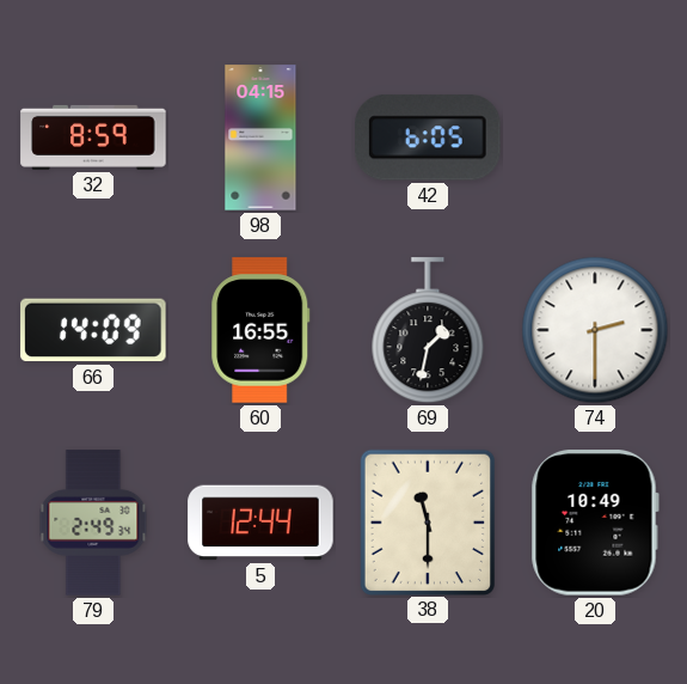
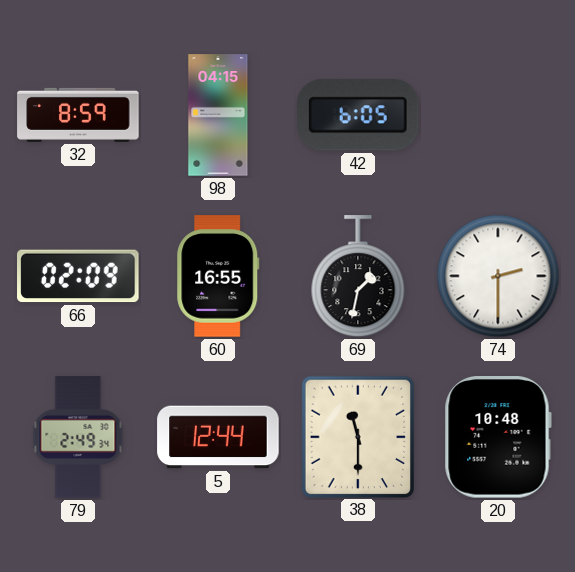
66: 14:09 -> 02:09
20: 10:49 -> 10:48
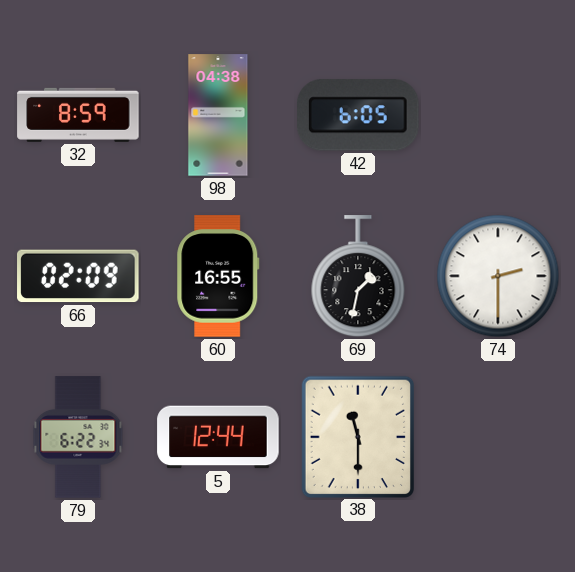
98: 04:15 -> 04:38
79: 2:49 -> 6:22
20: 10:48 -> none
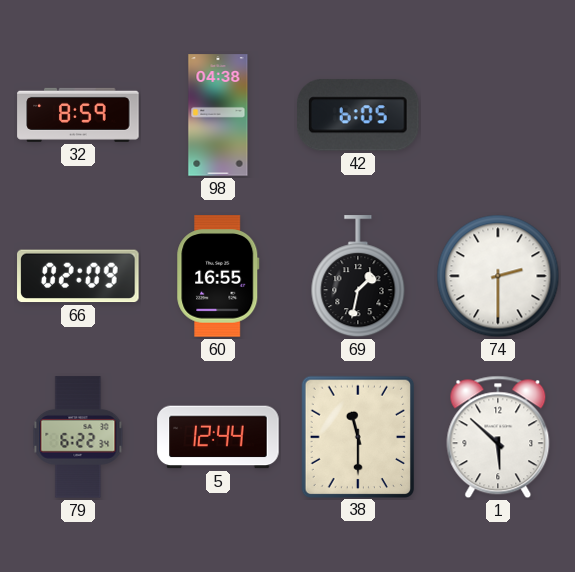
1: none -> 5:52
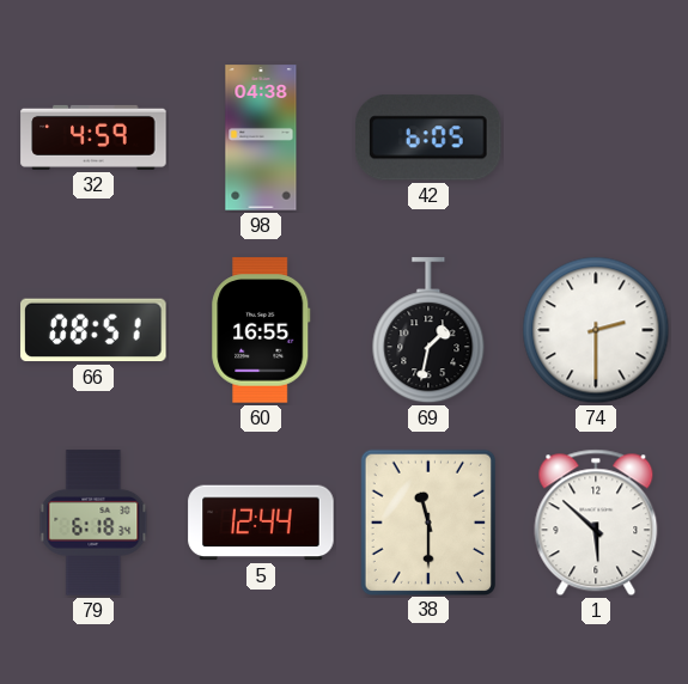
32: 8:59 -> 4:59
66: 02:09 -> 08:51
79: 6:22 -> 6:18
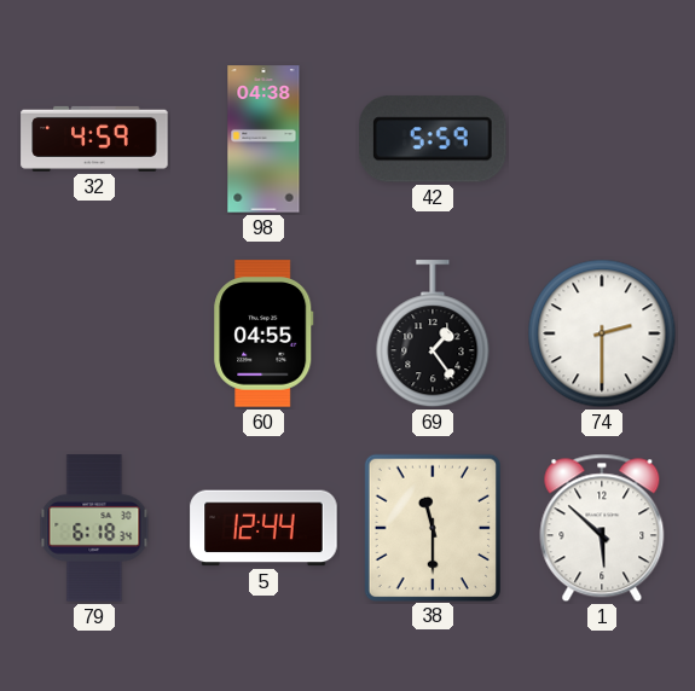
42: 6:05 -> 5:59
66: 08:51 -> none
60: 16:55 -> 04:55
69: 1:32 -> 1:24
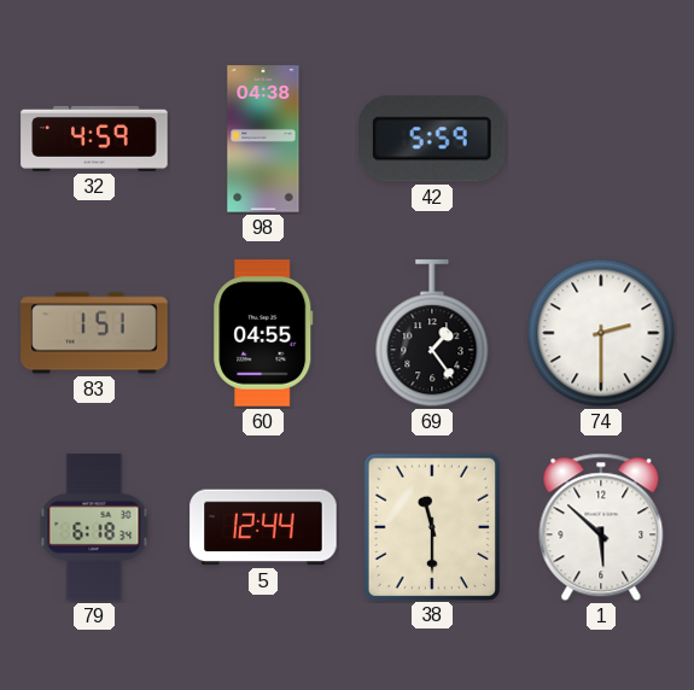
83: none -> 1:51
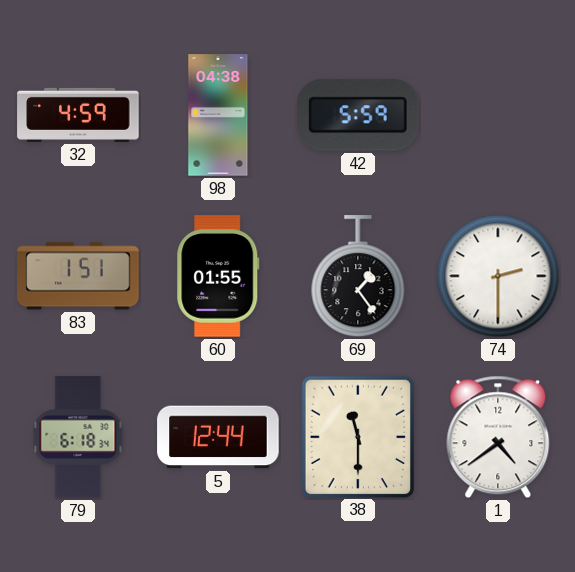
60: 04:55 -> 01:55
1: 5:52 -> 4:39
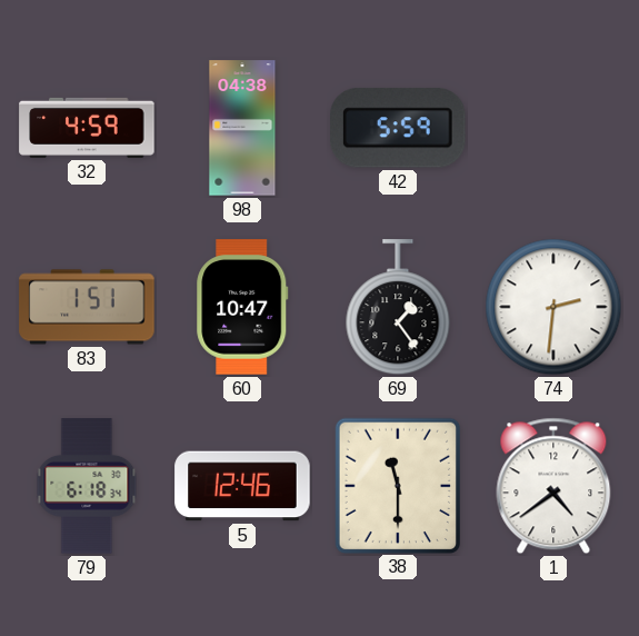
60: 01:55 -> 10:47
74: 2:30 -> 2:31
5: 12:44 -> 12:46
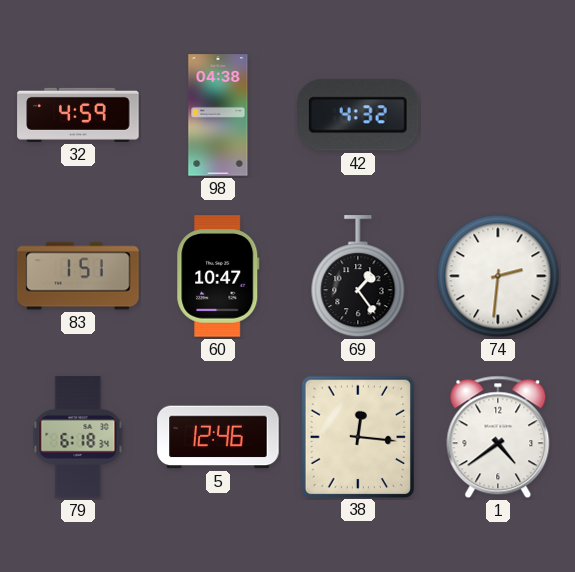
42: 5:59 -> 4:32
38: 11:30 -> 12:16
